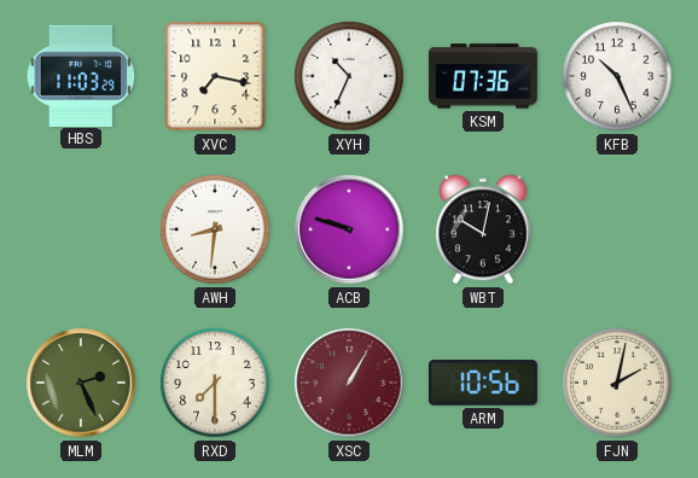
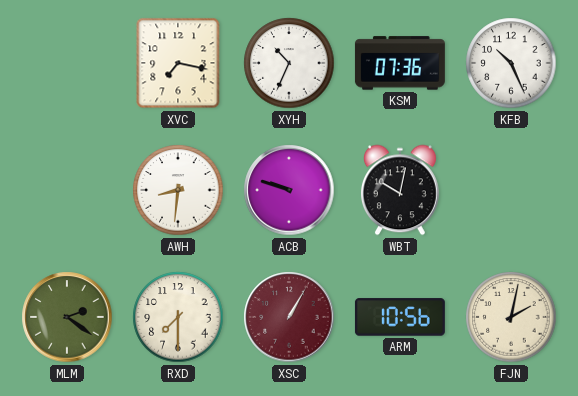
HBS: 11:03 -> none
MLM: 2:26 -> 2:21
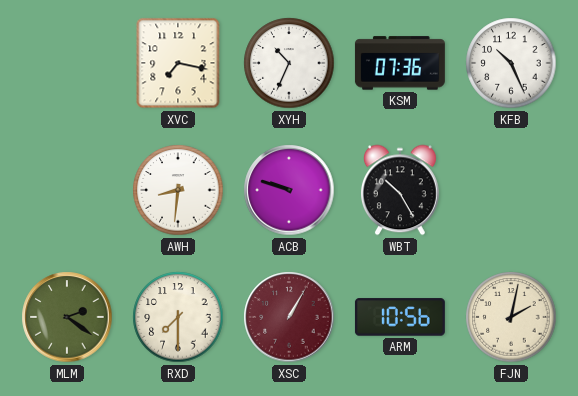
WBT: 10:02 -> 10:25
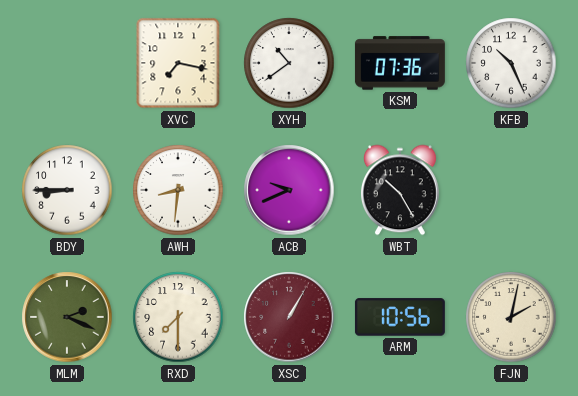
XYH: 10:34 -> 10:39
BDY: none -> 8:45
ACB: 9:48 -> 9:41
MLM: 2:21 -> 2:19
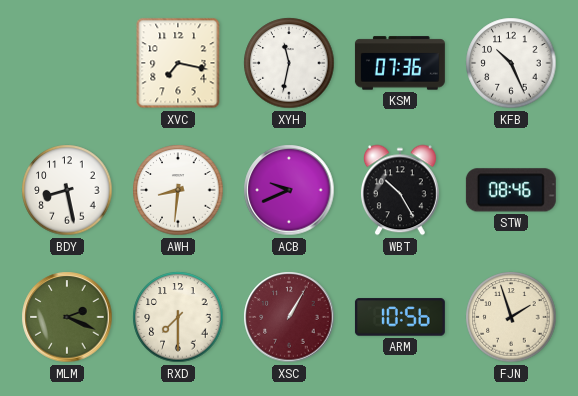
XYH: 10:39 -> 11:32
BDY: 8:45 -> 8:28
STW: none -> 08:46
FJN: 2:02 -> 1:57
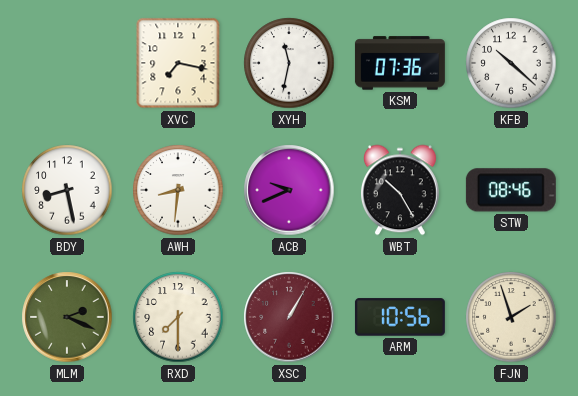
KFB: 10:26 -> 10:22
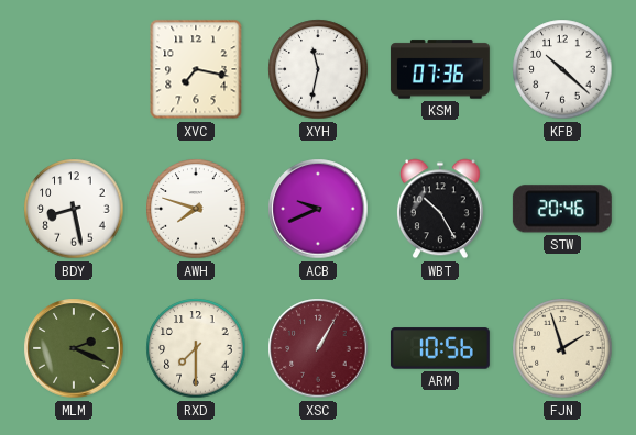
AWH: 8:31 -> 7:48
STW: 08:46 -> 20:46
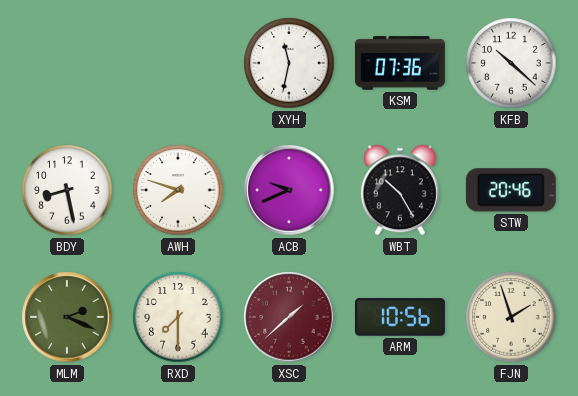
XVC: 7:17 -> none
XSC: 1:05 -> 1:38
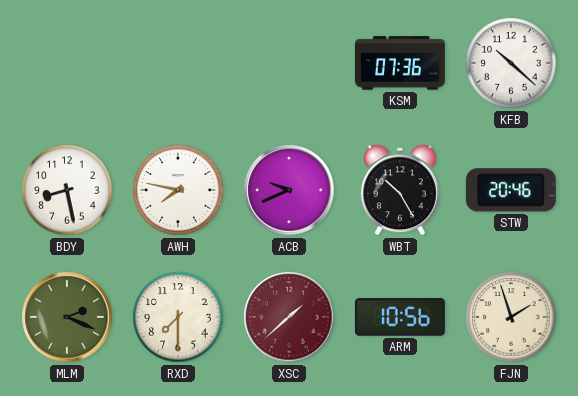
XYH: 11:32 -> none
AWH: 7:48 -> 7:47
